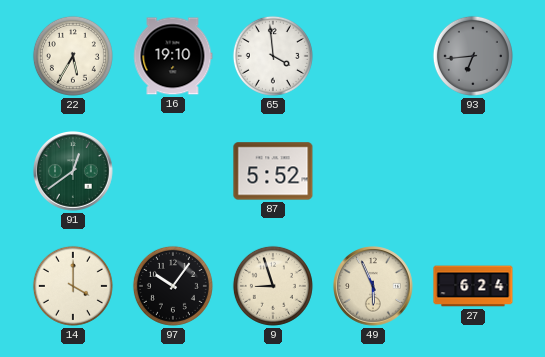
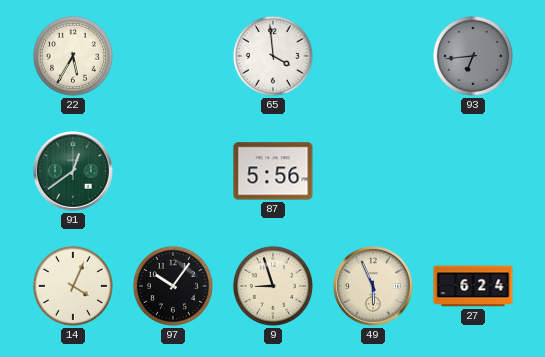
16: 19:10 -> none
87: 5:52 -> 5:56
14: 4:00 -> 4:04
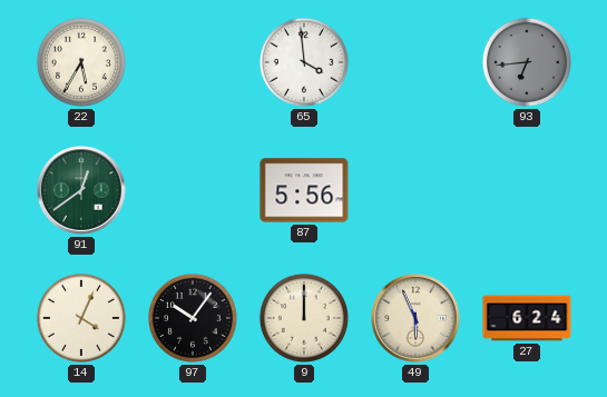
9: 8:57 -> 12:00
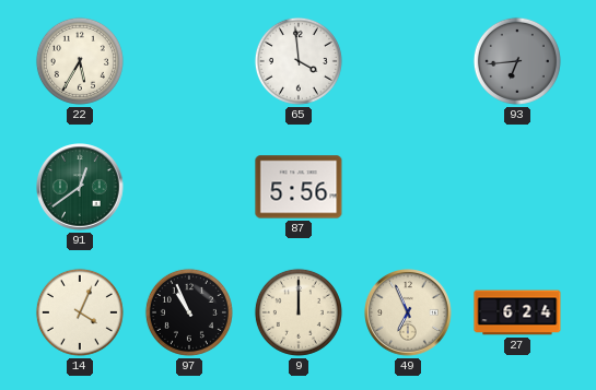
97: 10:06 -> 10:56
49: 5:56 -> 6:56
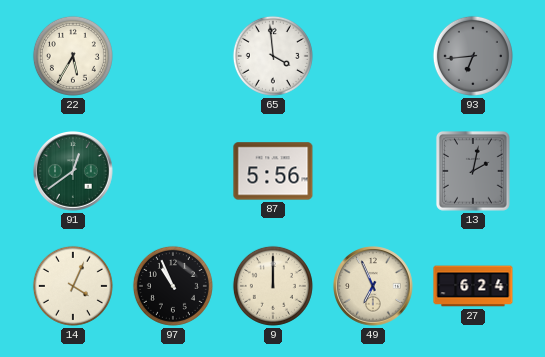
13: none -> 2:02
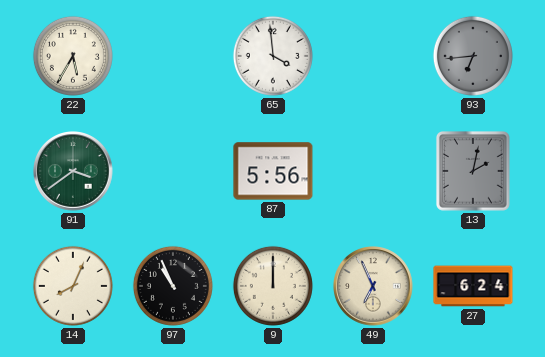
91: 12:39 -> 3:39
14: 4:04 -> 8:04
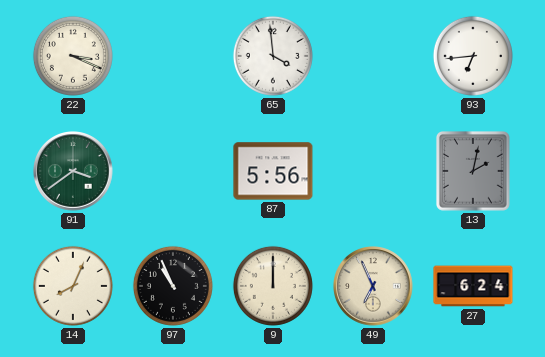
22: 5:35 -> 3:19
93 dial: grey -> white
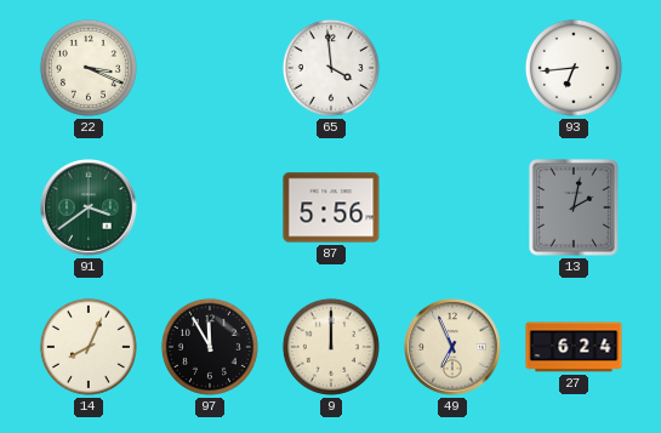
97: 10:56 -> 11:55
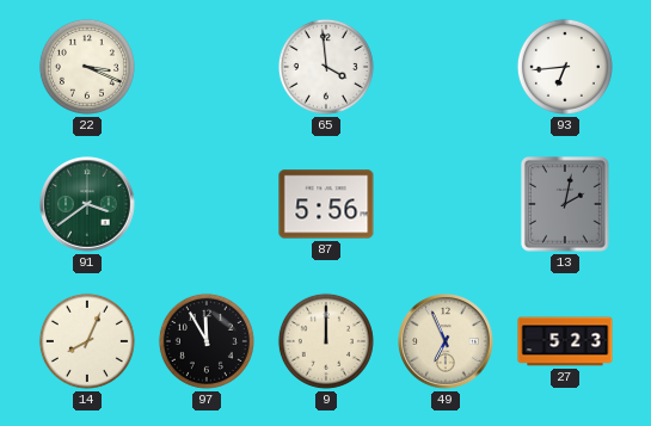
27: 6:24 -> 5:23
